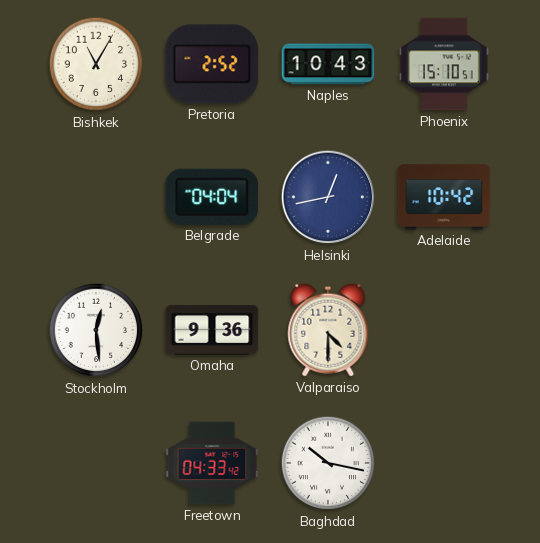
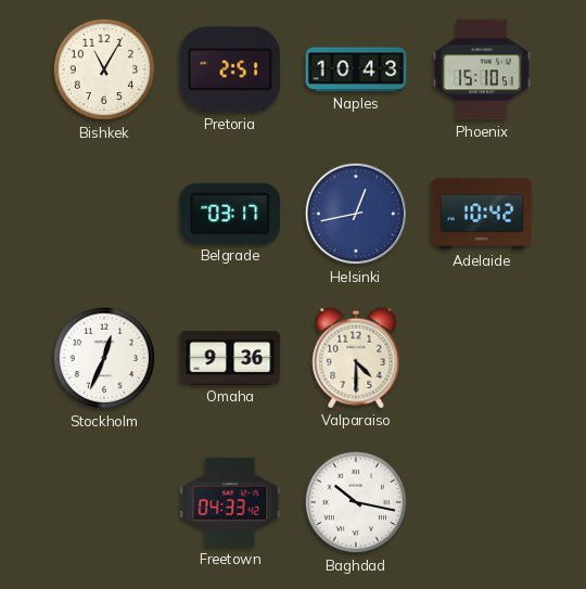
Pretoria: 2:52 -> 2:51
Belgrade: 04:04 -> 03:17
Stockholm: 12:29 -> 12:34
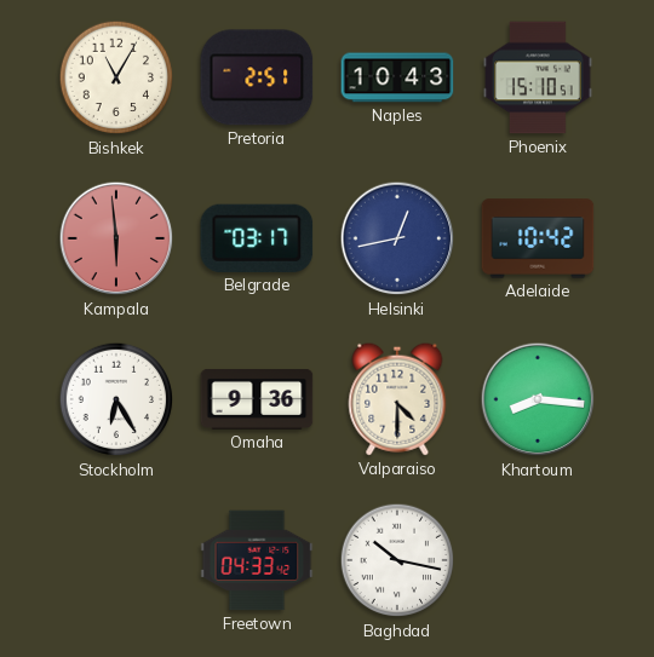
Kampala: none -> 5:59
Stockholm: 12:34 -> 6:25
Khartoum: none -> 8:16
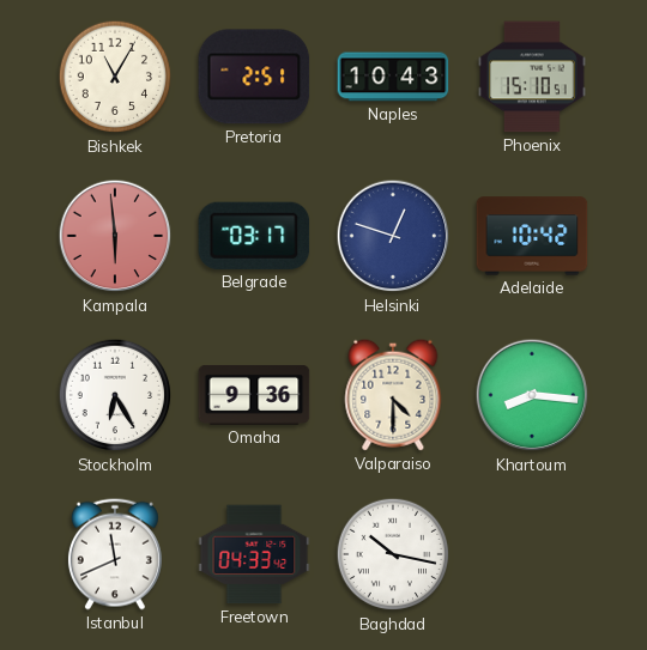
Helsinki: 12:43 -> 12:48
Istanbul: none -> 11:41
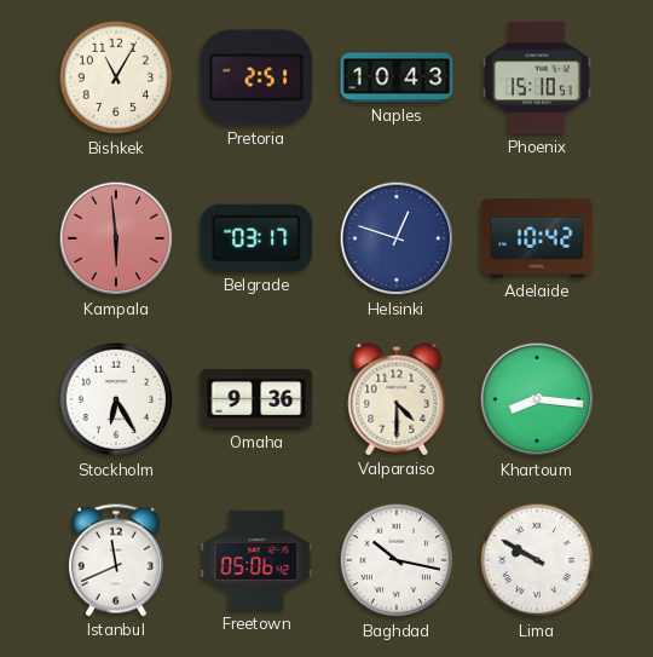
Freetown: 04:33 -> 05:06
Lima: none -> 9:50
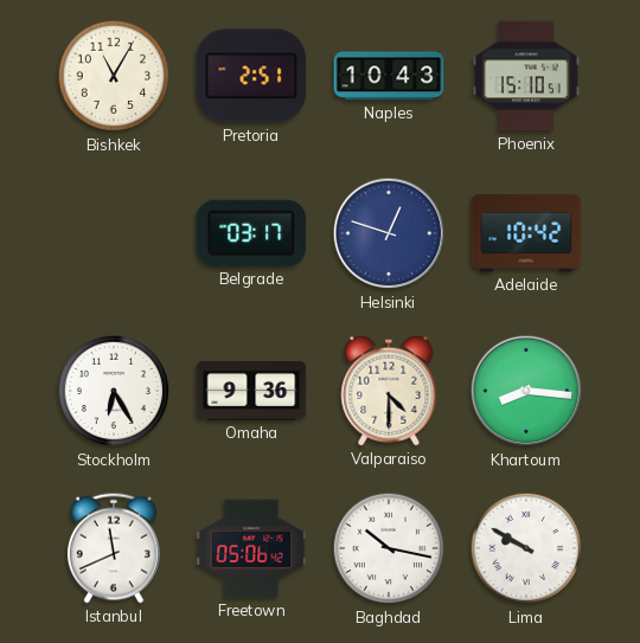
Kampala: 5:59 -> none
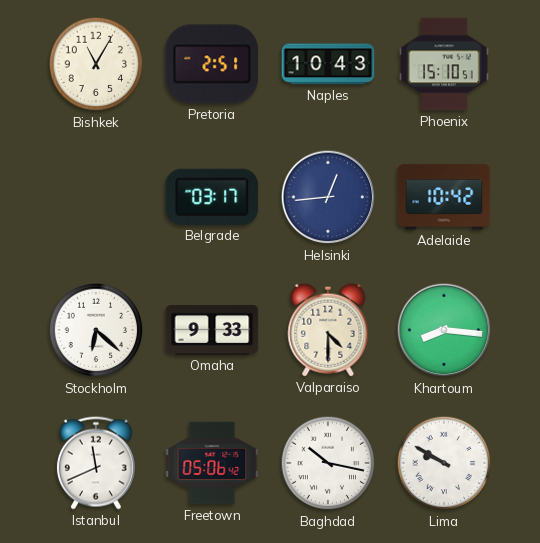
Helsinki: 12:48 -> 12:44
Stockholm: 6:25 -> 6:22
Omaha: 9:36 -> 9:33
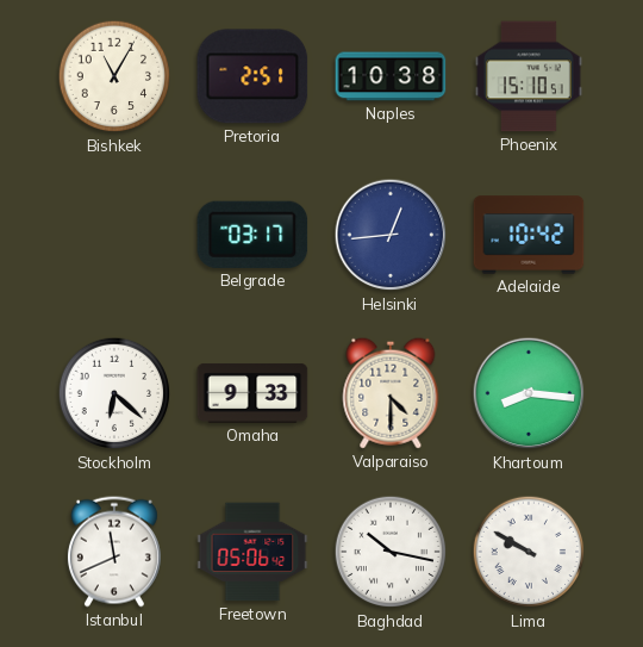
Naples: 10:43 -> 10:38
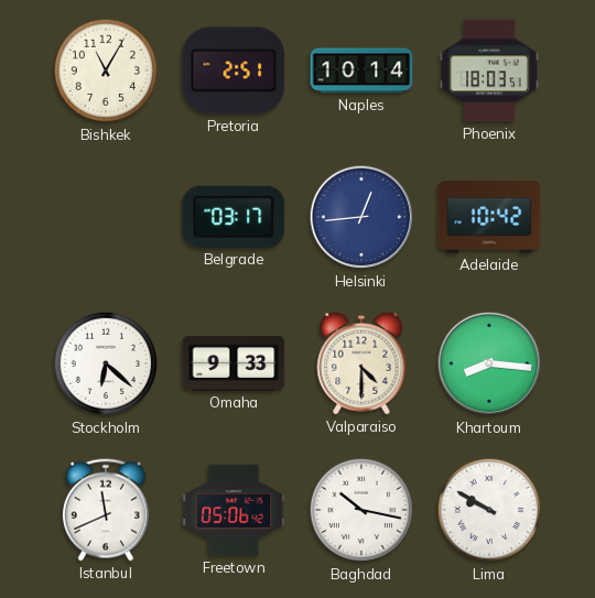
Naples: 10:38 -> 10:14
Phoenix: 15:10 -> 18:03
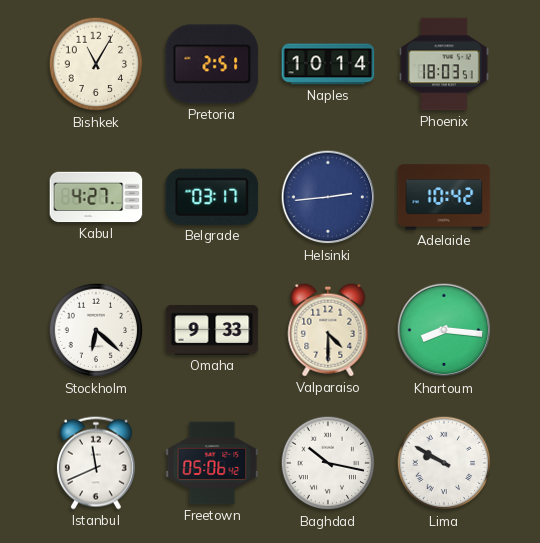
Kabul: none -> 4:27
Helsinki: 12:44 -> 2:44
